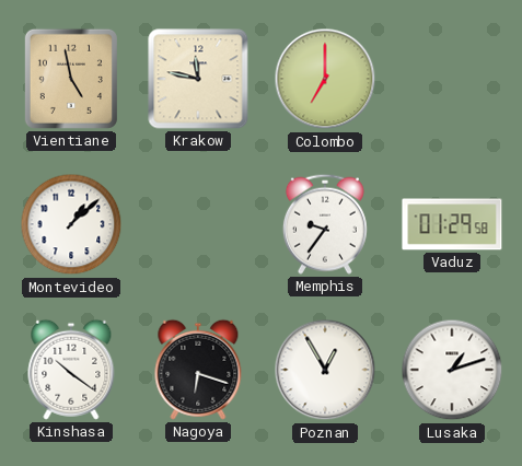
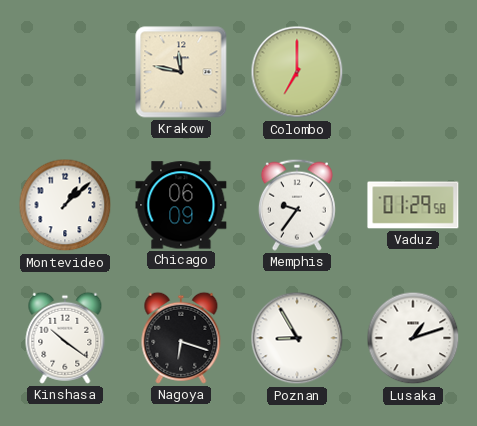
Vientiane: 4:58 -> none
Chicago: none -> 06:09
Poznan: 12:55 -> 8:55
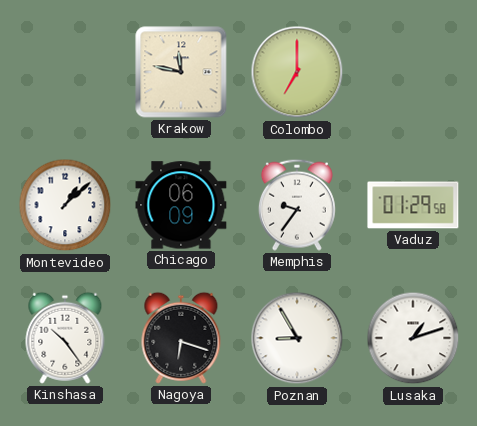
Kinshasa: 10:21 -> 10:24
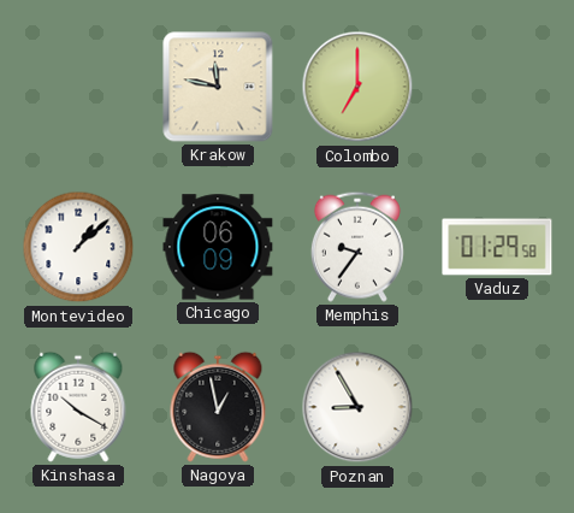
Kinshasa: 10:24 -> 10:20
Nagoya: 6:18 -> 12:58
Lusaka: 1:12 -> none
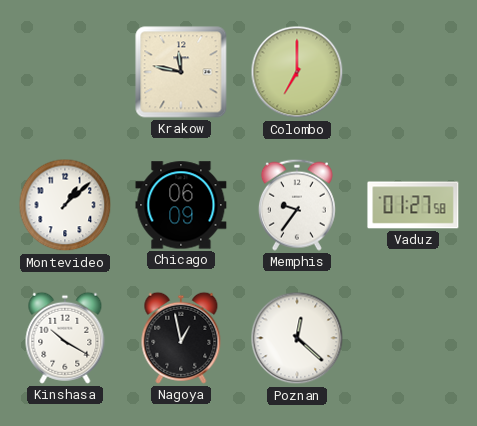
Vaduz: 01:29 -> 01:27
Poznan: 8:55 -> 12:22
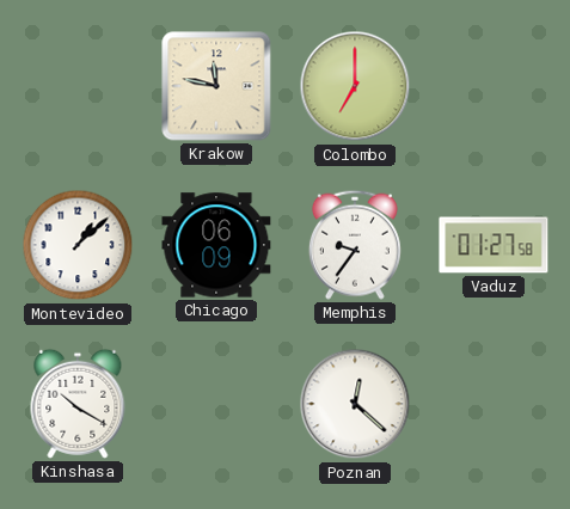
Nagoya: 12:58 -> none
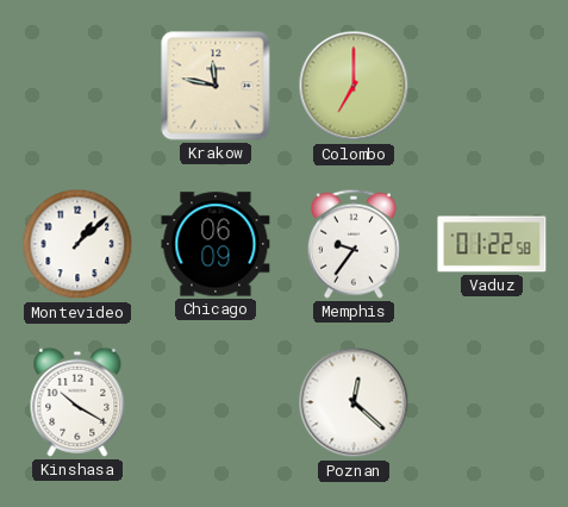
Vaduz: 01:27 -> 01:22
